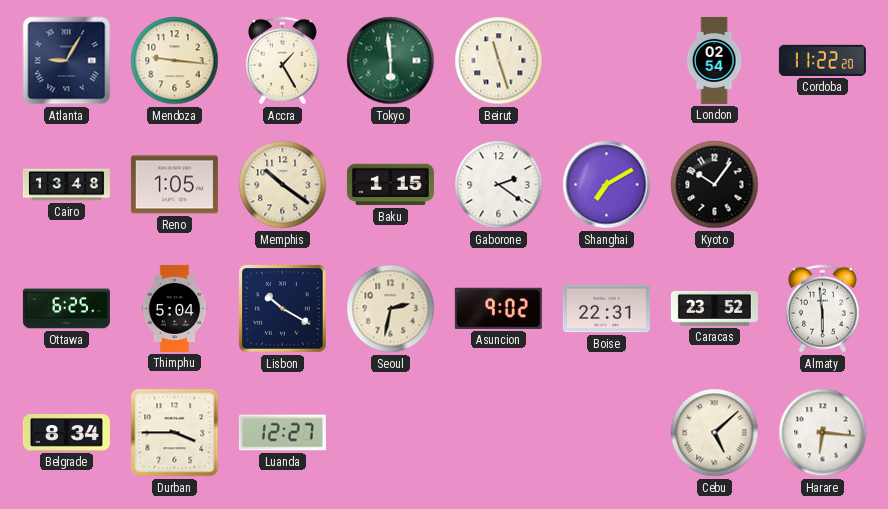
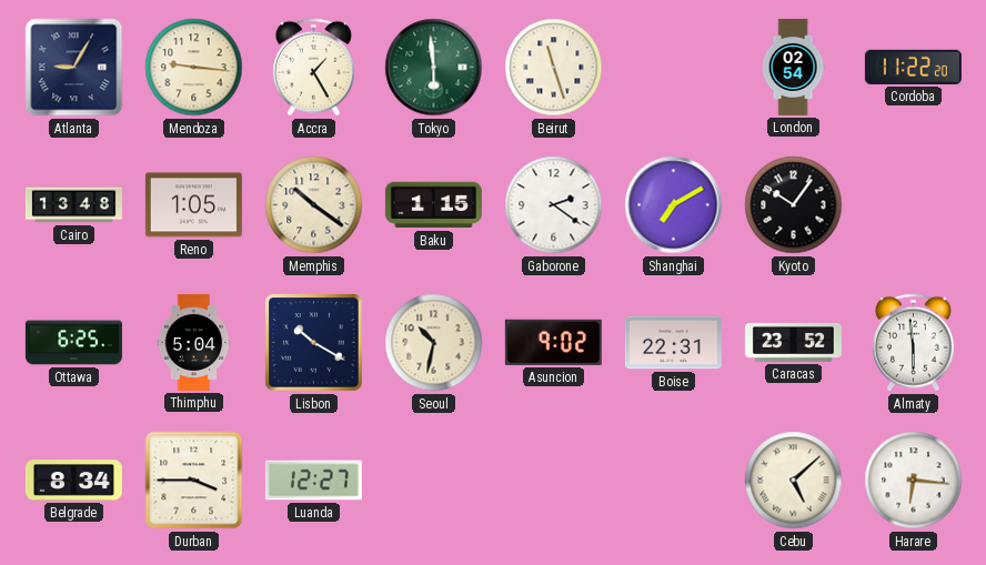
Seoul: 2:32 -> 10:32
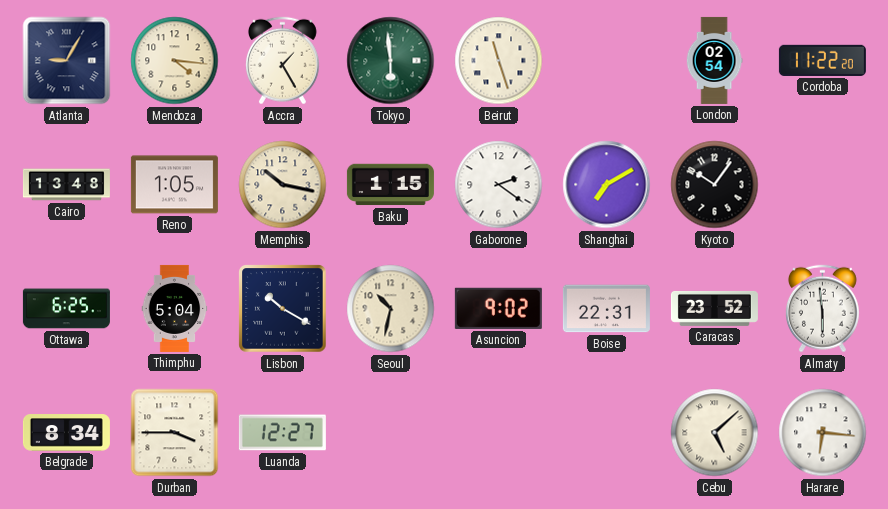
Mendoza: 9:16 -> 4:16
Memphis: 10:21 -> 10:17
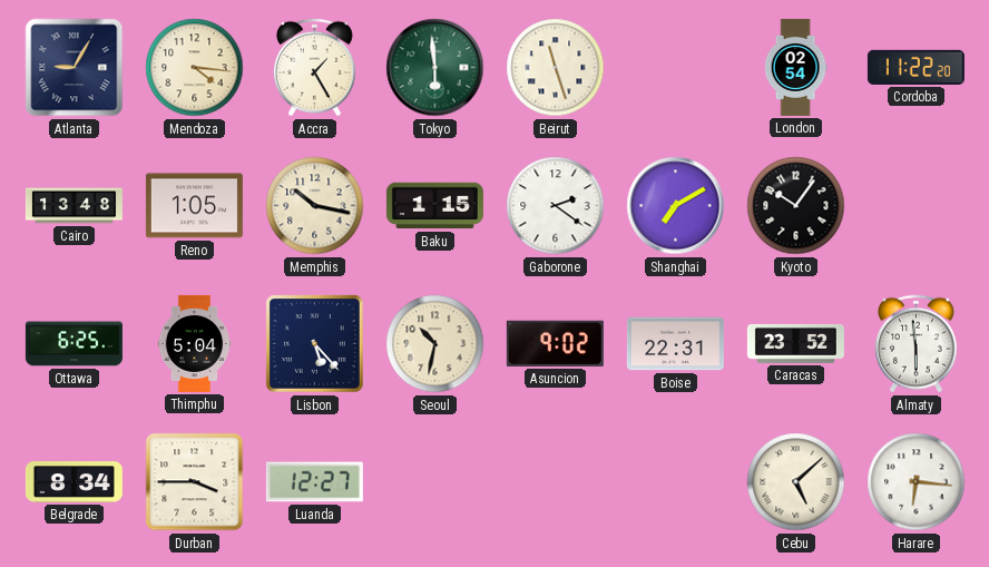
Lisbon: 10:20 -> 5:23
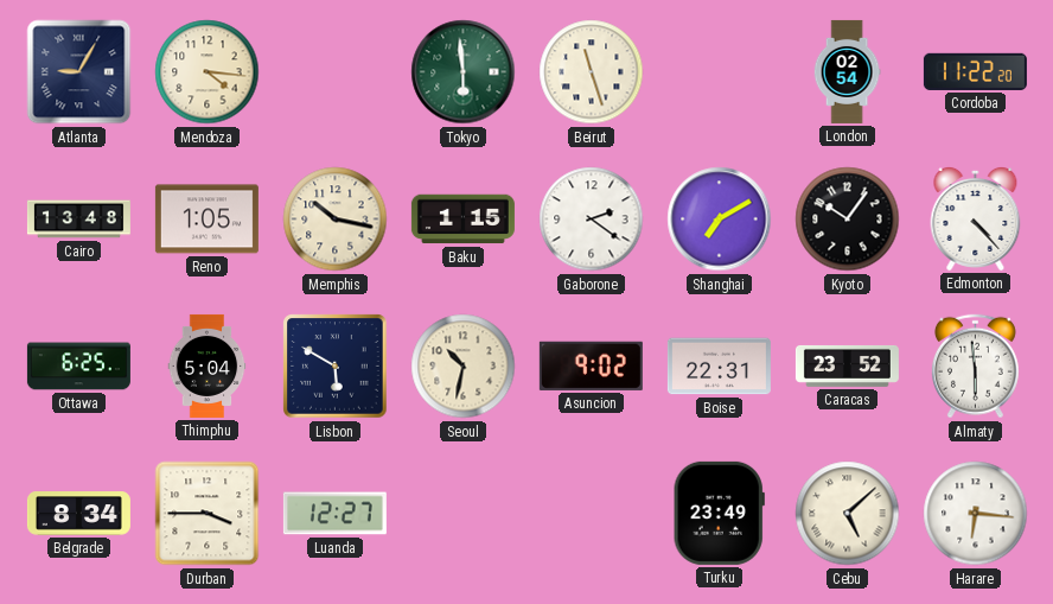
Accra: 1:25 -> none
Edmonton: none -> 4:23
Lisbon: 5:23 -> 5:50
Turku: none -> 23:49
